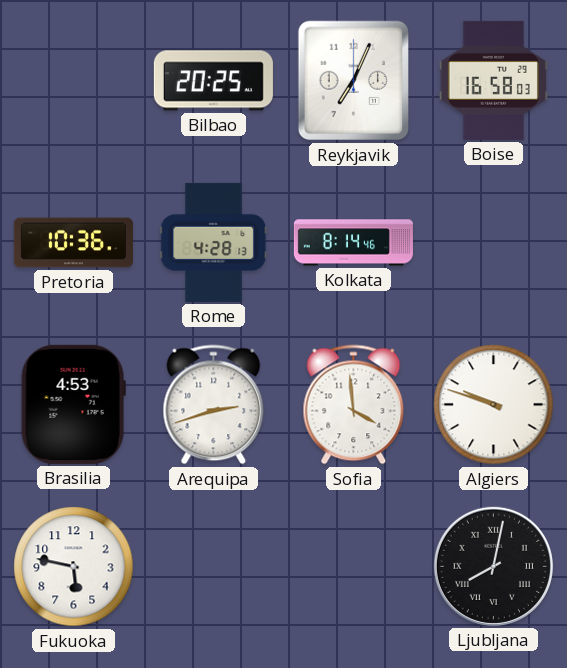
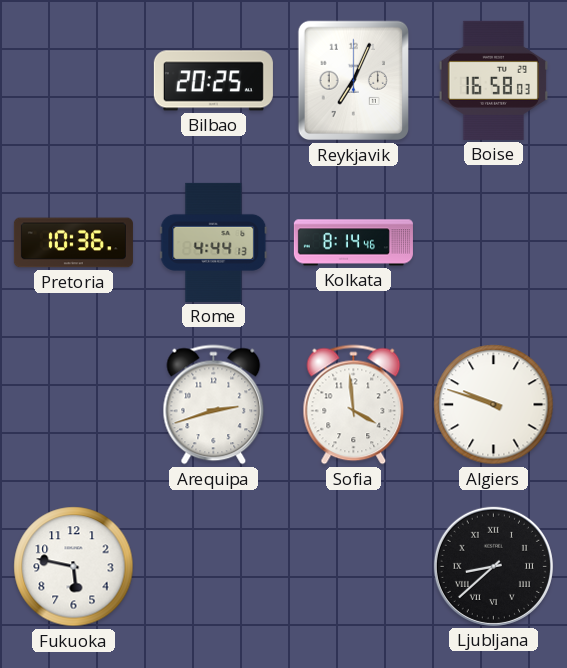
Rome: 4:28 -> 4:44
Brasilia: 4:53 -> none
Ljubljana: 8:02 -> 8:38
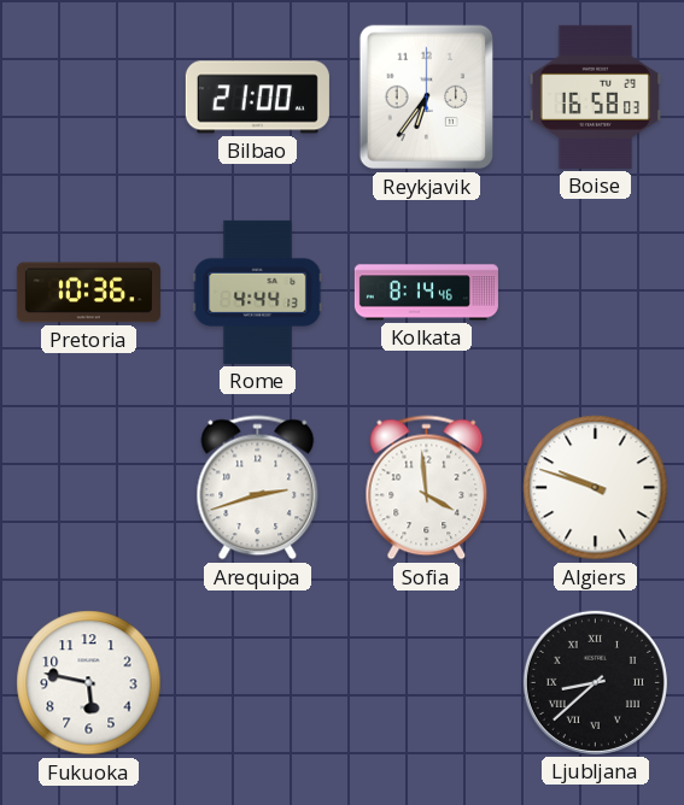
Bilbao: 20:25 -> 21:00
Reykjavik: 7:04 -> 6:36
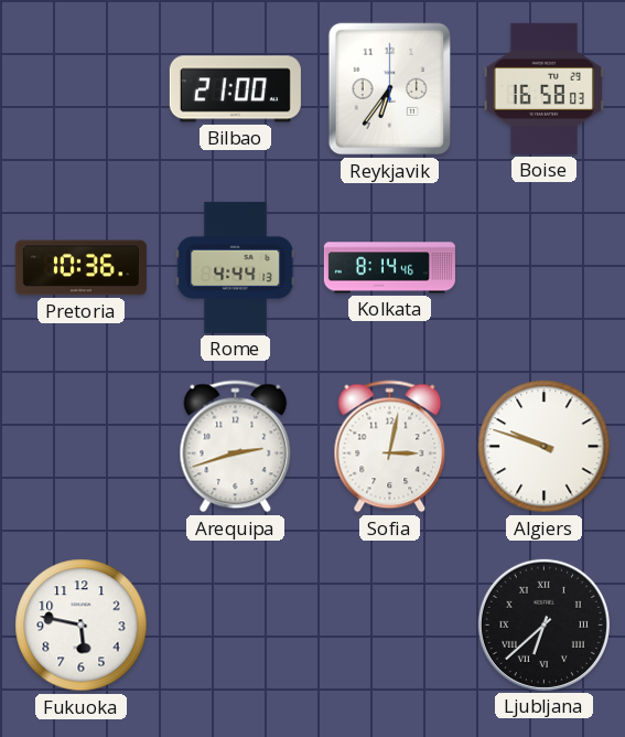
Sofia: 3:59 -> 3:02
Ljubljana: 8:38 -> 6:38
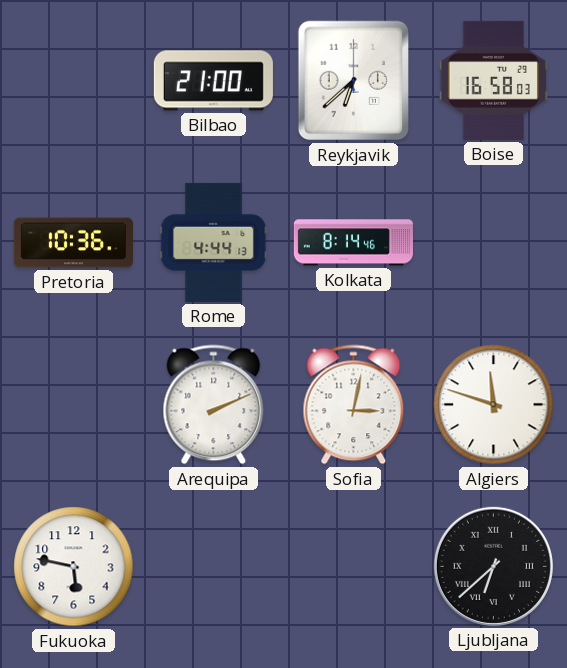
Reykjavik: 6:36 -> 6:38
Arequipa: 2:42 -> 2:11
Algiers: 9:48 -> 11:48
